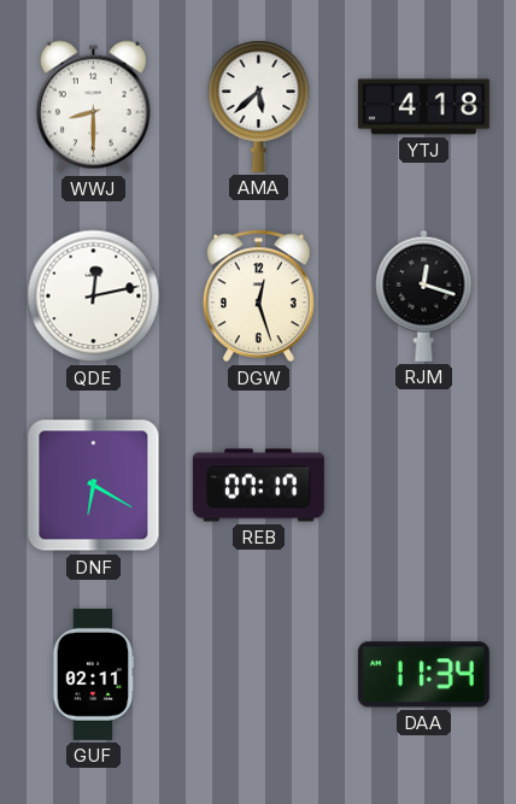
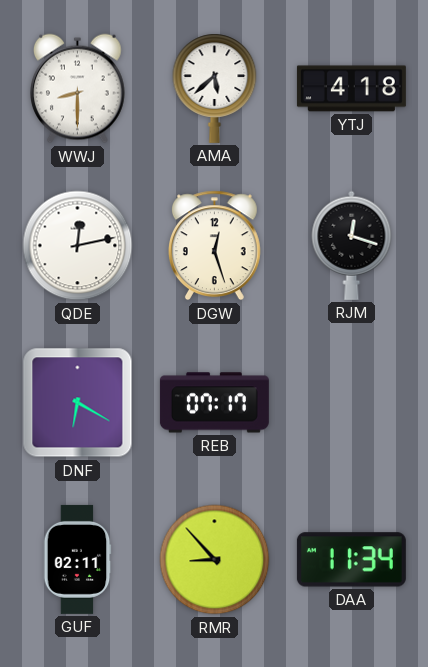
RMR: none -> 8:53
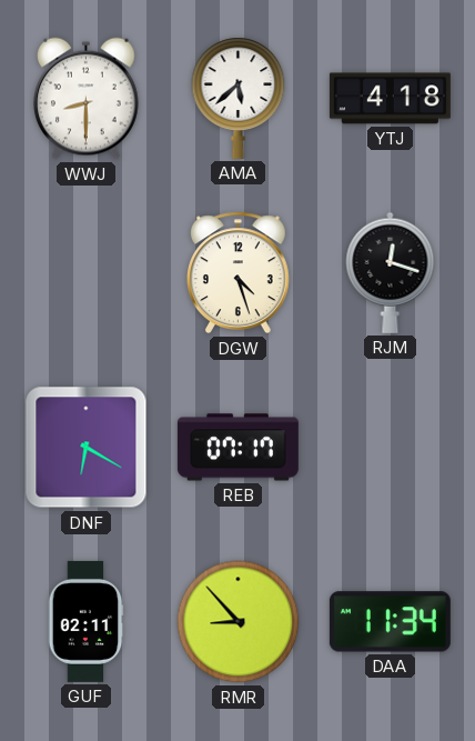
QDE: 12:13 -> none
DGW: 12:27 -> 4:27
